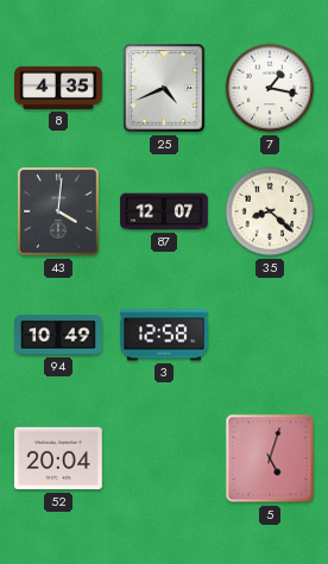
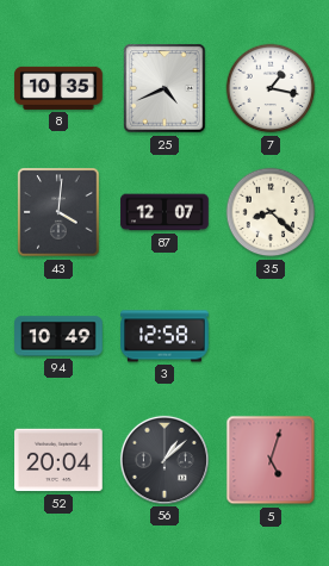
8: 4:35 -> 10:35
56: none -> 1:08
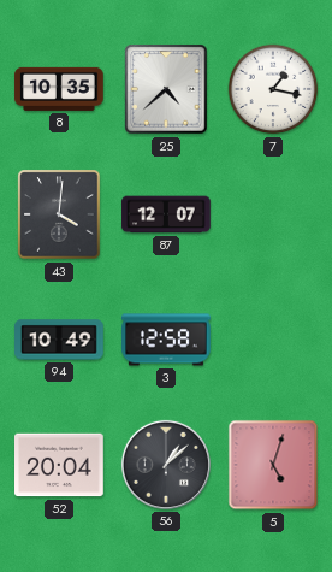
25: 4:41 -> 4:38
35: 8:22 -> none
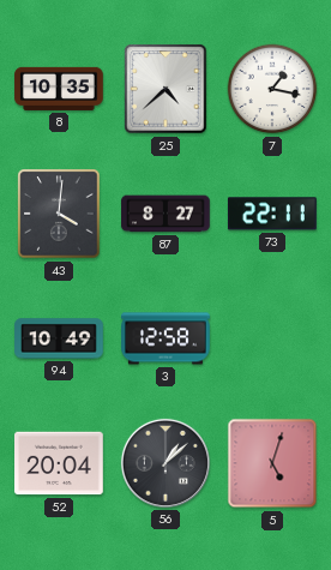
87: 12:07 -> 8:27
73: none -> 22:11
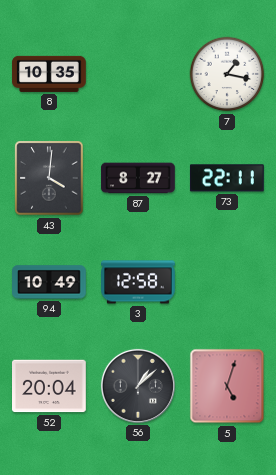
25: 4:38 -> none
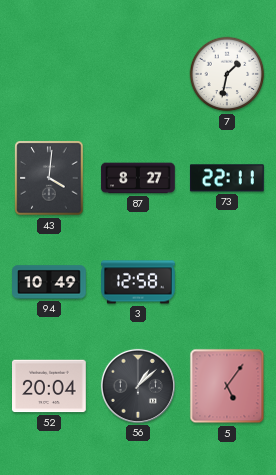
8: 10:35 -> none
7: 1:17 -> 1:32
5: 5:03 -> 5:06
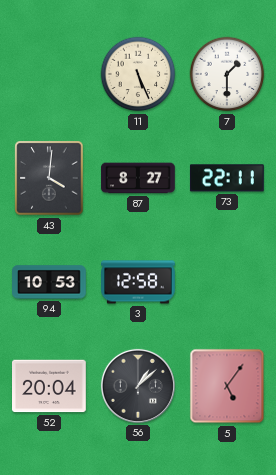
11: none -> 5:26
7: 1:32 -> 1:30
94: 10:49 -> 10:53
